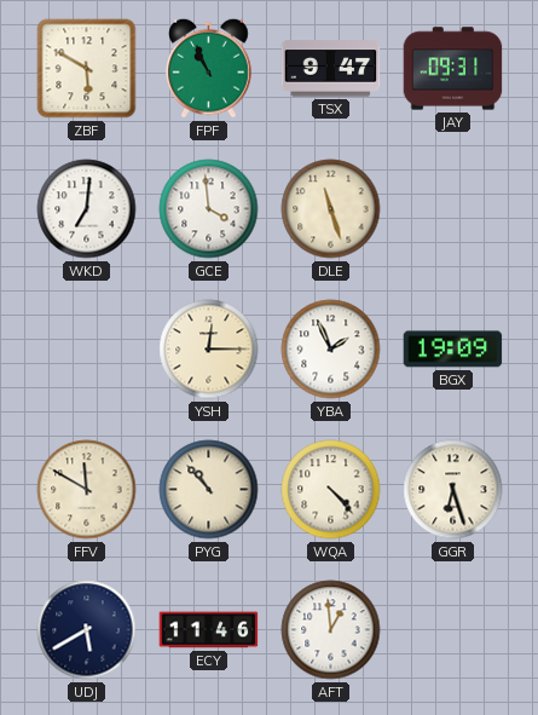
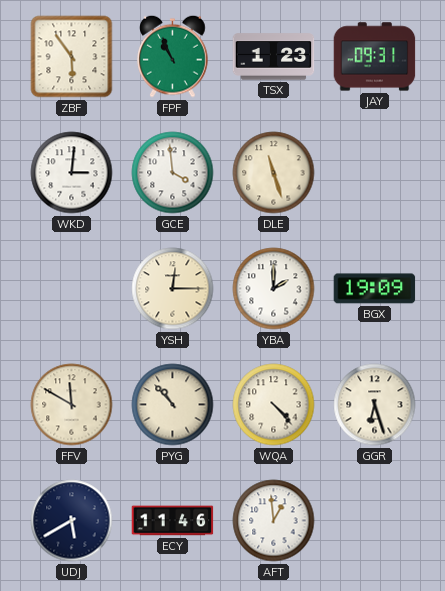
ZBF: 5:50 -> 5:54
TSX: 9:47 -> 1:23
WKD: 7:01 -> 3:01
YBA: 1:56 -> 2:00
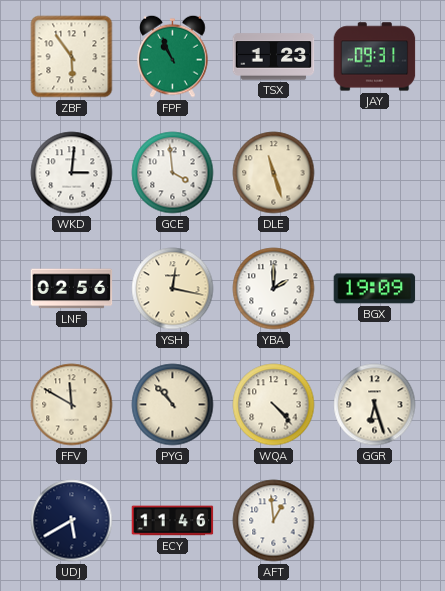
LNF: none -> 02:56
YSH: 12:15 -> 12:17
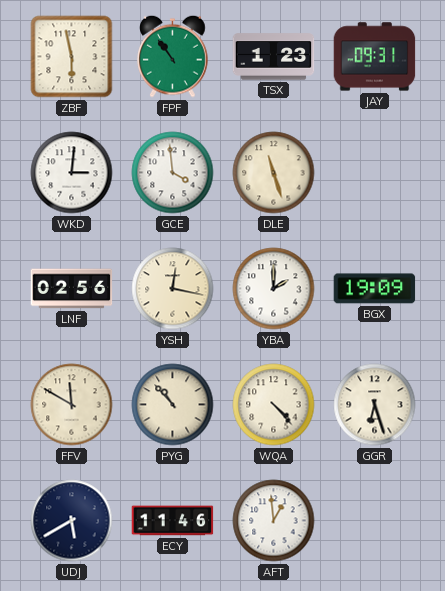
ZBF: 5:54 -> 5:58
FPF: 10:56 -> 10:54
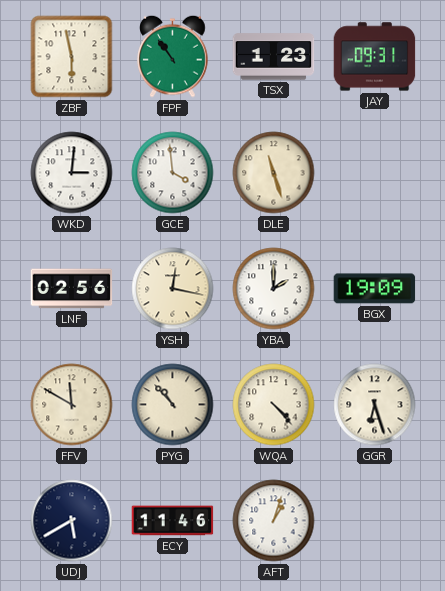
AFT: 12:59 -> 1:03
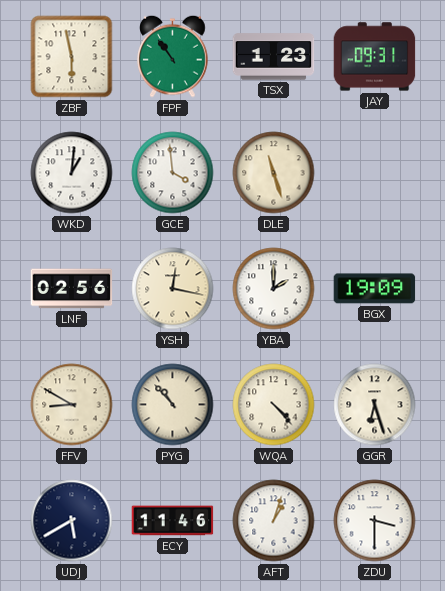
WKD: 3:01 -> 1:01
FFV: 11:50 -> 8:50
ZDU: none -> 3:30
